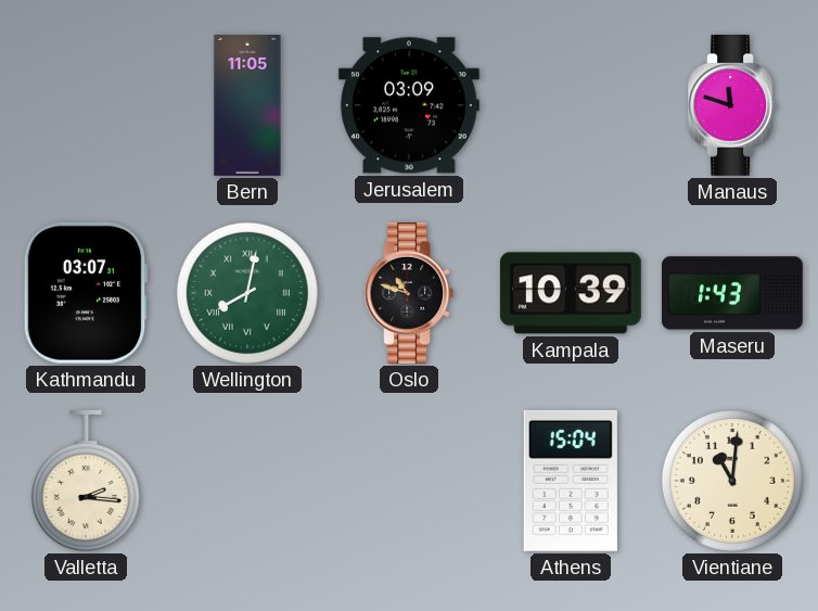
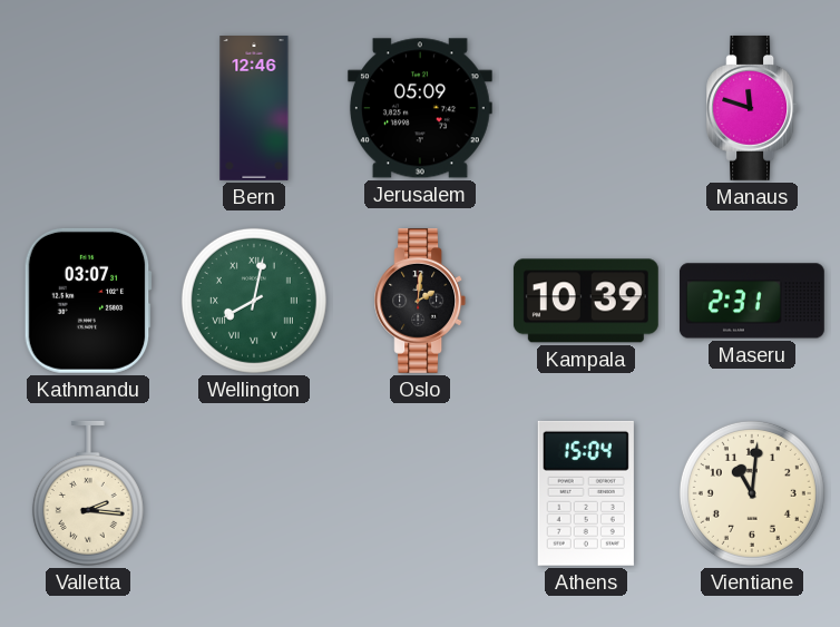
Bern: 11:05 -> 12:46
Jerusalem: 03:09 -> 05:09
Oslo: 10:48 -> 2:01
Maseru: 1:43 -> 2:31
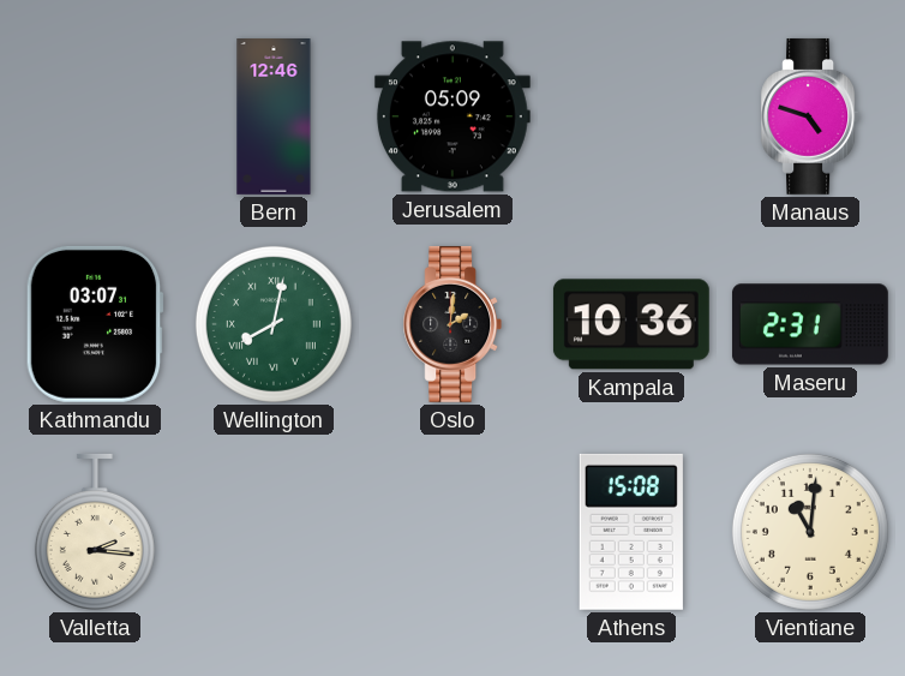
Manaus: 11:48 -> 4:48
Kampala: 10:39 -> 10:36
Athens: 15:04 -> 15:08
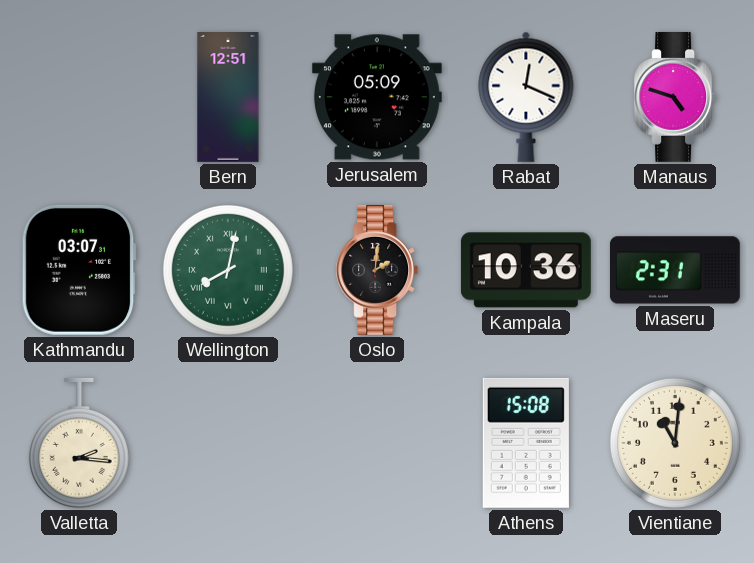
Bern: 12:46 -> 12:51
Rabat: none -> 12:19
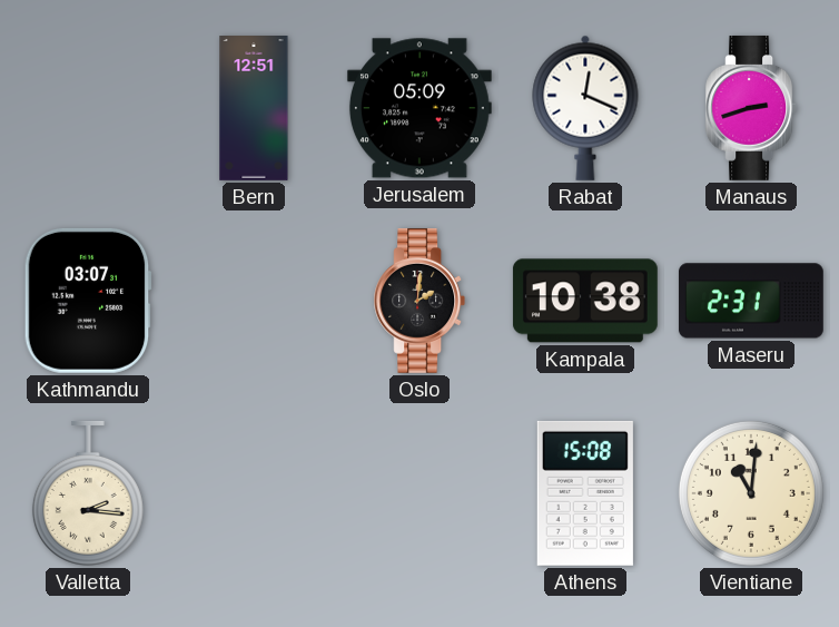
Manaus: 4:48 -> 2:42
Wellington: 8:02 -> none
Kampala: 10:36 -> 10:38
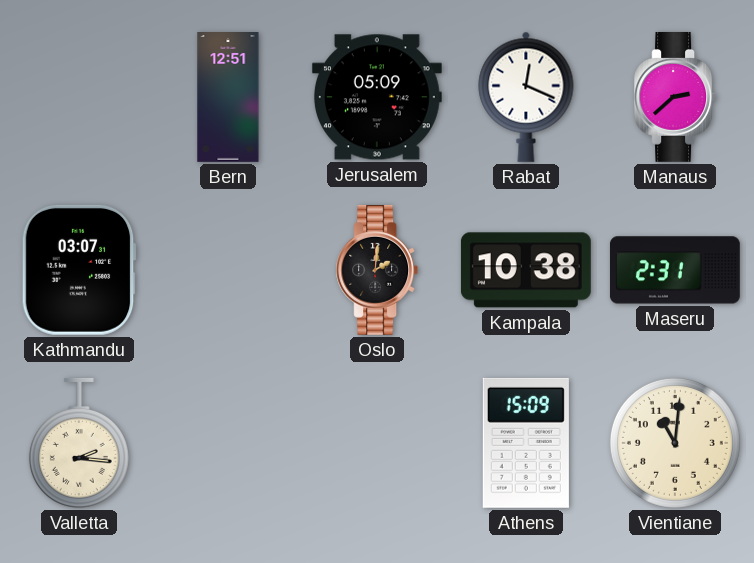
Manaus: 2:42 -> 2:38
Athens: 15:08 -> 15:09
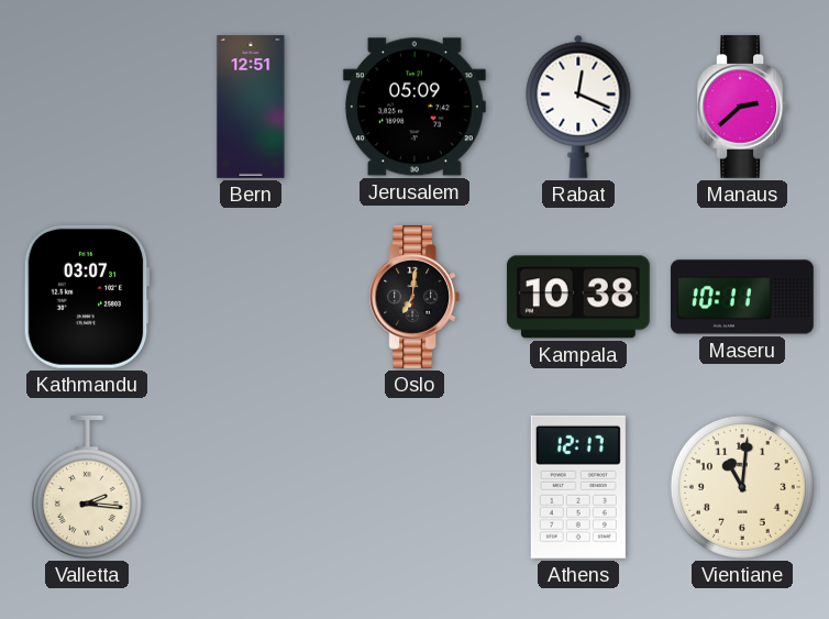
Oslo: 2:01 -> 7:01
Maseru: 2:31 -> 10:11
Athens: 15:09 -> 12:17
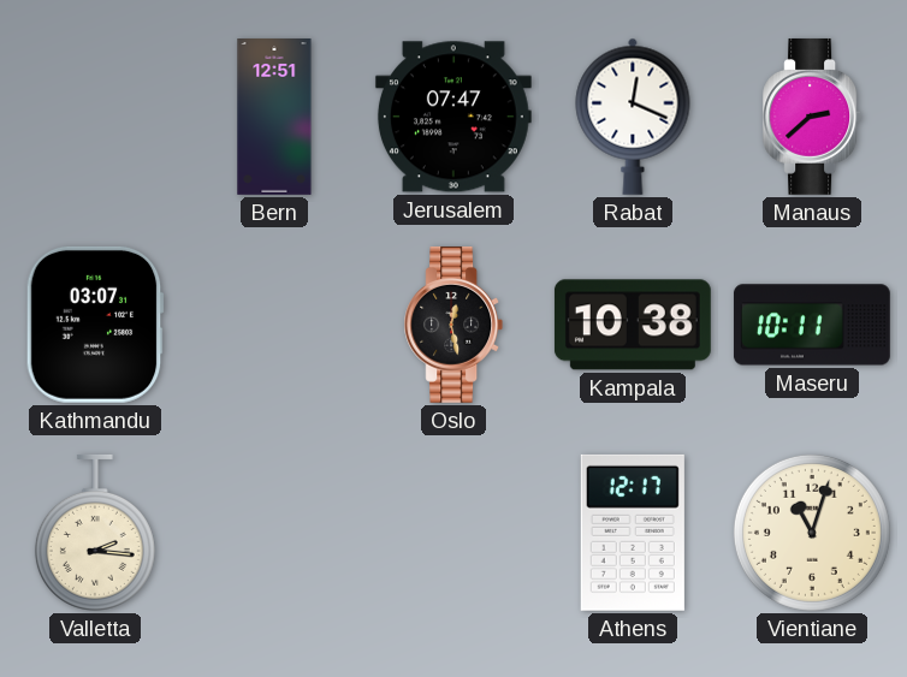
Jerusalem: 05:09 -> 07:47
Oslo: 7:01 -> 12:28
Vientiane: 11:01 -> 11:03
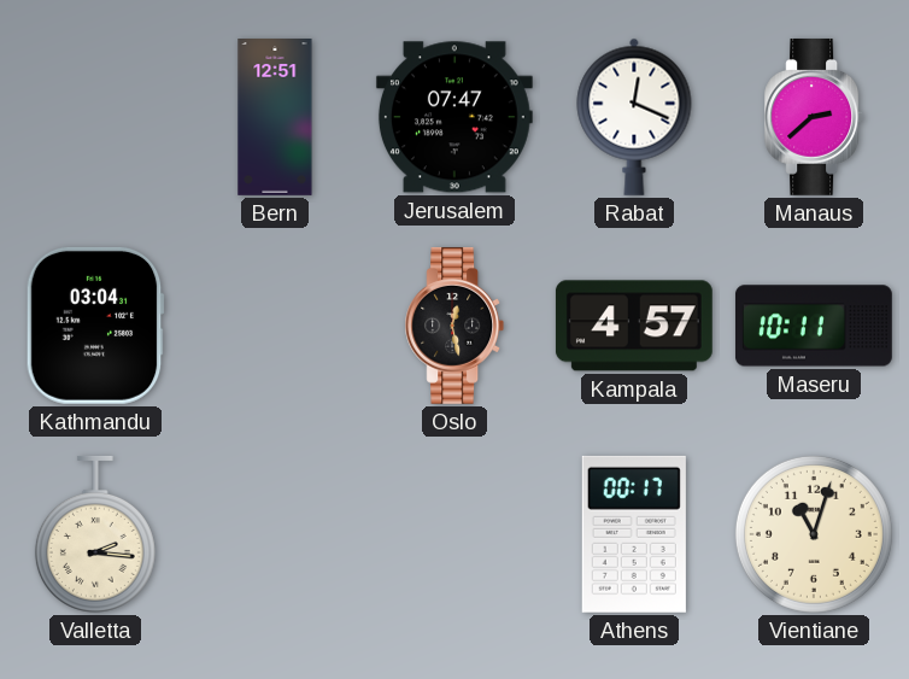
Kathmandu: 03:07 -> 03:04
Kampala: 10:38 -> 4:57
Athens: 12:17 -> 00:17
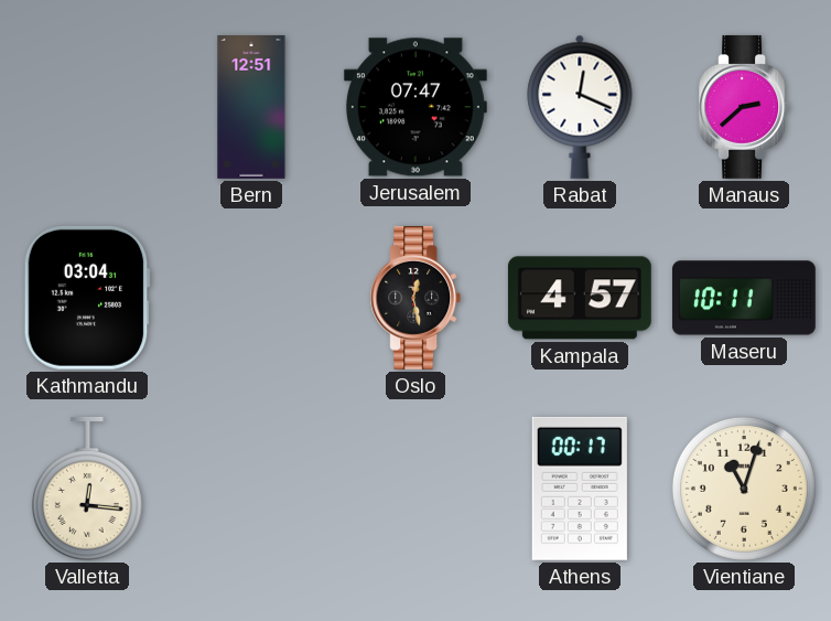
Valletta: 2:16 -> 12:16
